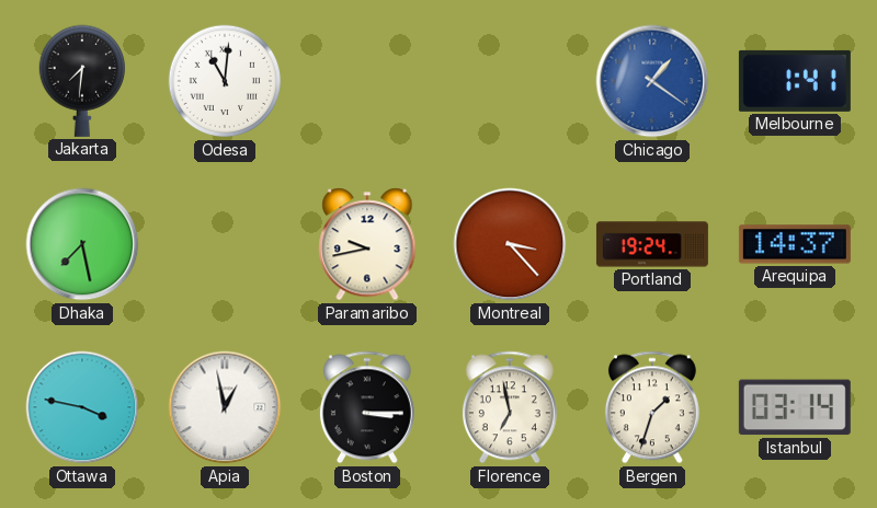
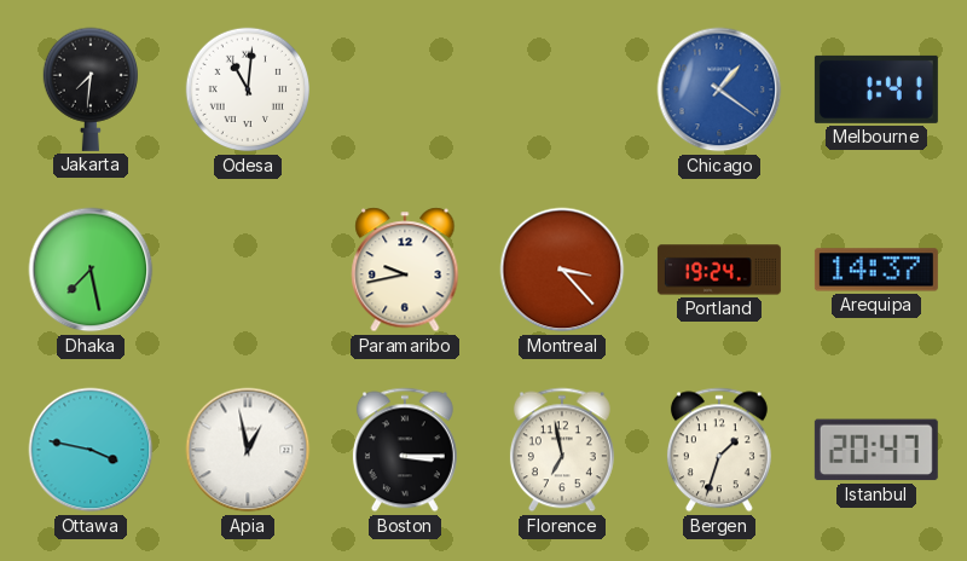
Istanbul: 03:14 -> 20:47
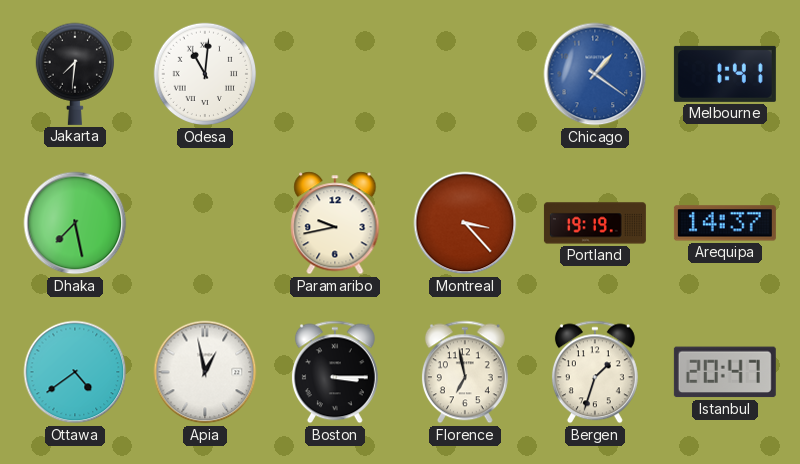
Portland: 19:24 -> 19:19
Ottawa: 3:47 -> 4:39
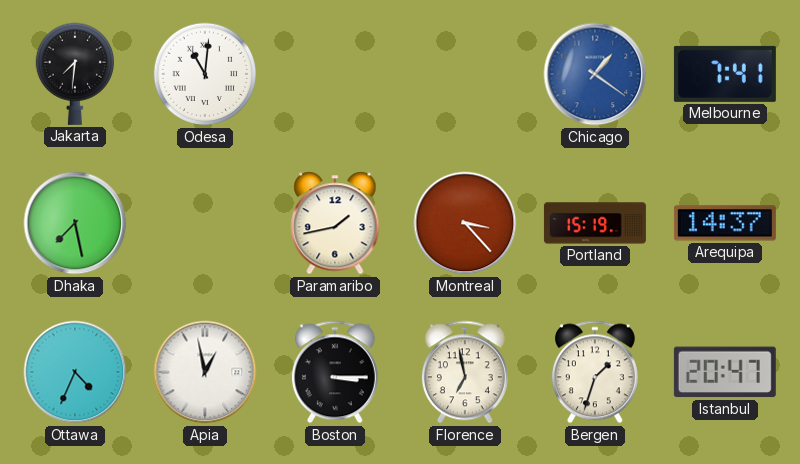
Melbourne: 1:41 -> 7:41
Paramaribo: 9:43 -> 1:43
Portland: 19:19 -> 15:19
Ottawa: 4:39 -> 4:34
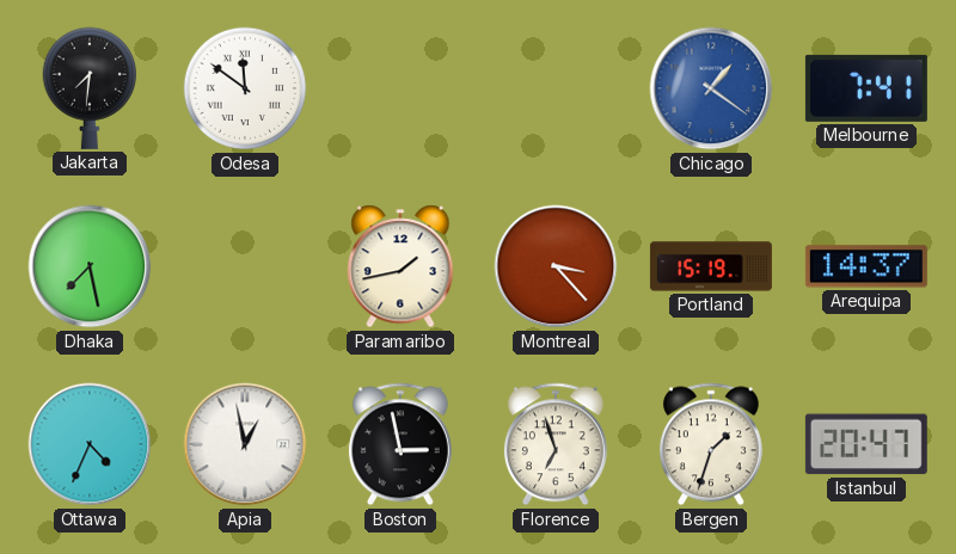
Odesa: 11:01 -> 11:51
Boston: 3:15 -> 2:58
Florence: 6:58 -> 6:57
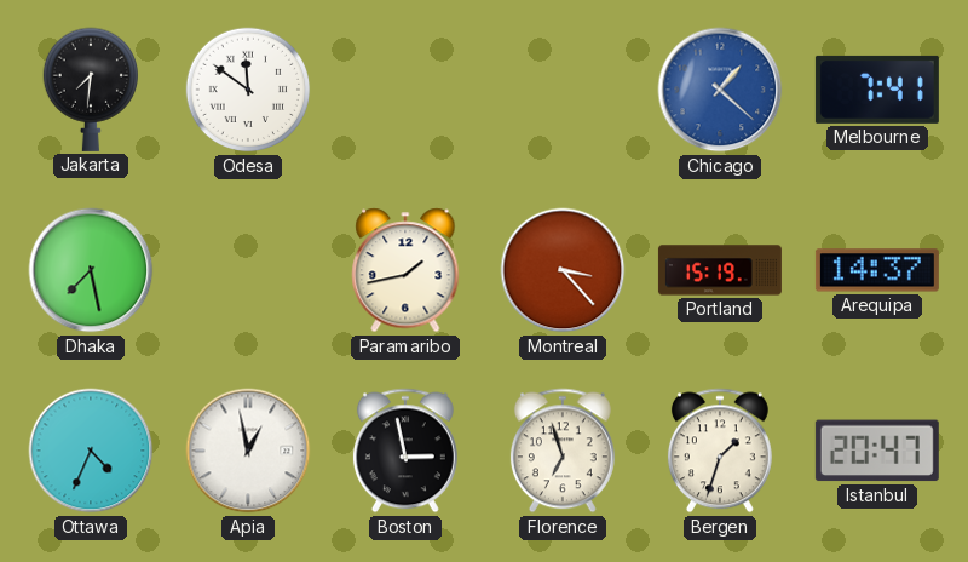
Chicago: 1:21 -> 1:22
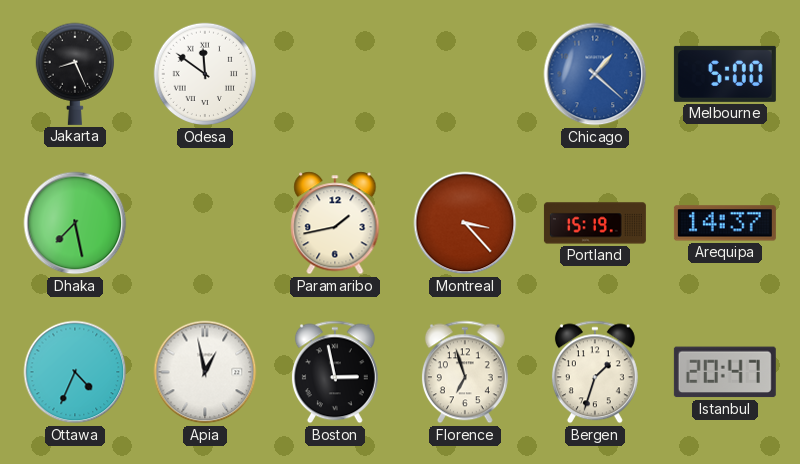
Jakarta: 7:31 -> 8:26
Melbourne: 7:41 -> 5:00
